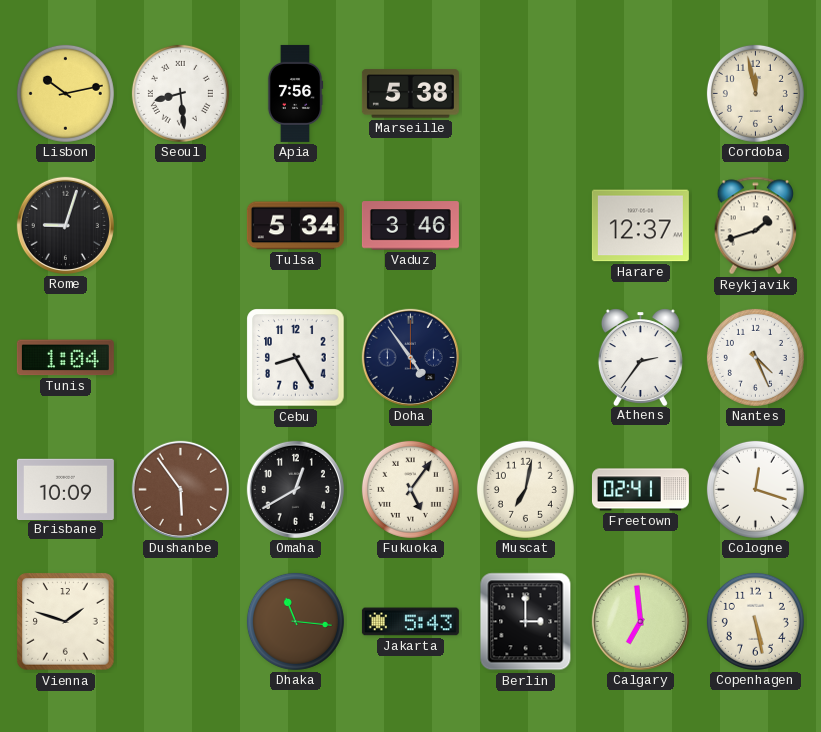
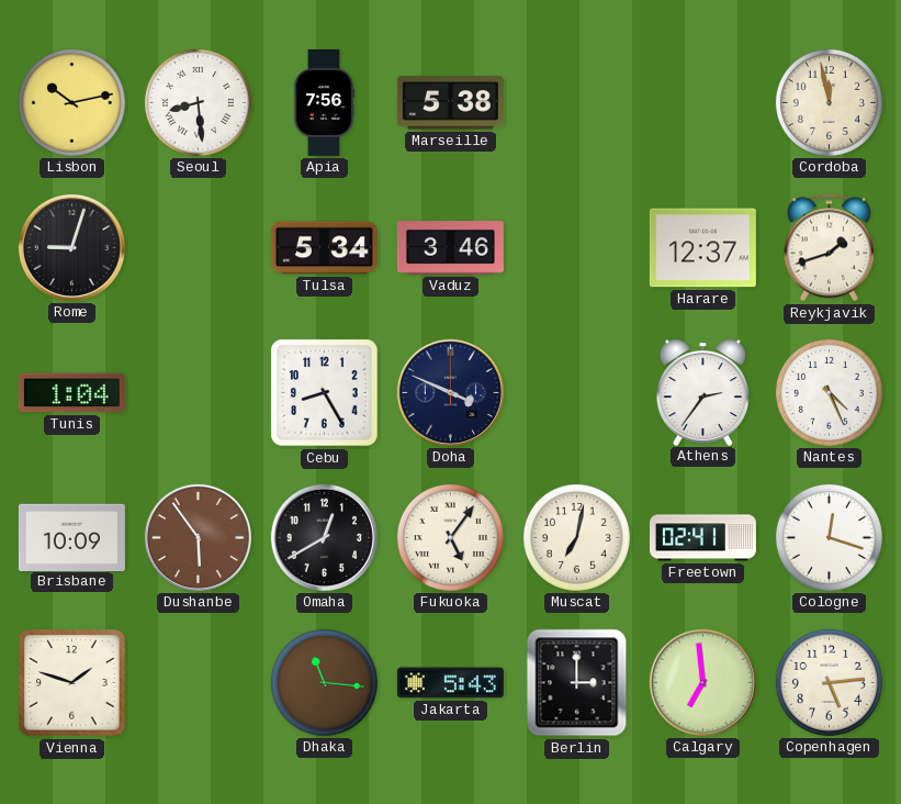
Doha: 4:54 -> 3:49
Copenhagen: 5:28 -> 5:14
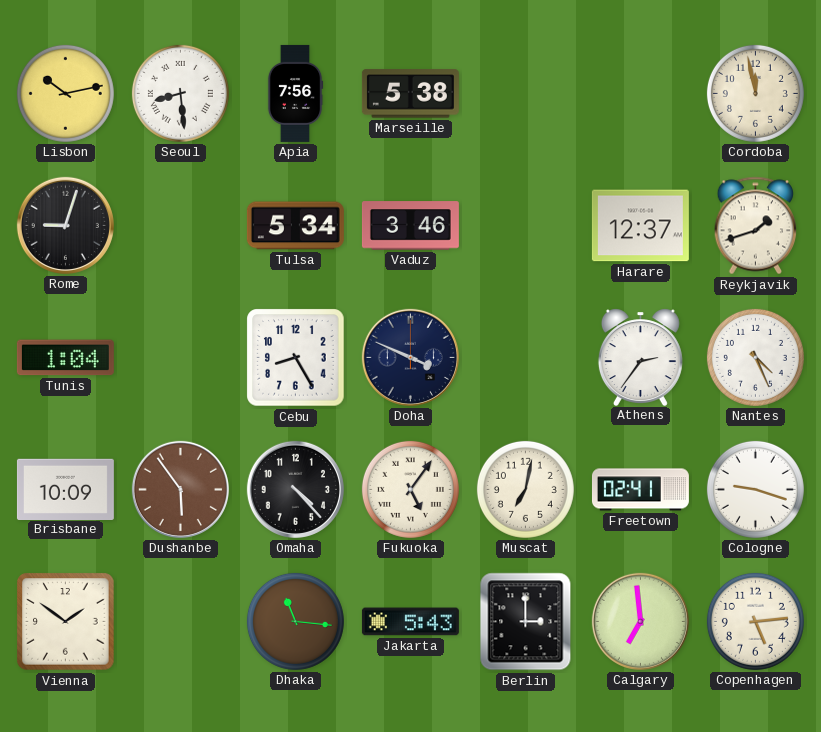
Omaha: 12:40 -> 4:23
Cologne: 12:18 -> 9:18
Vienna: 1:48 -> 1:51
